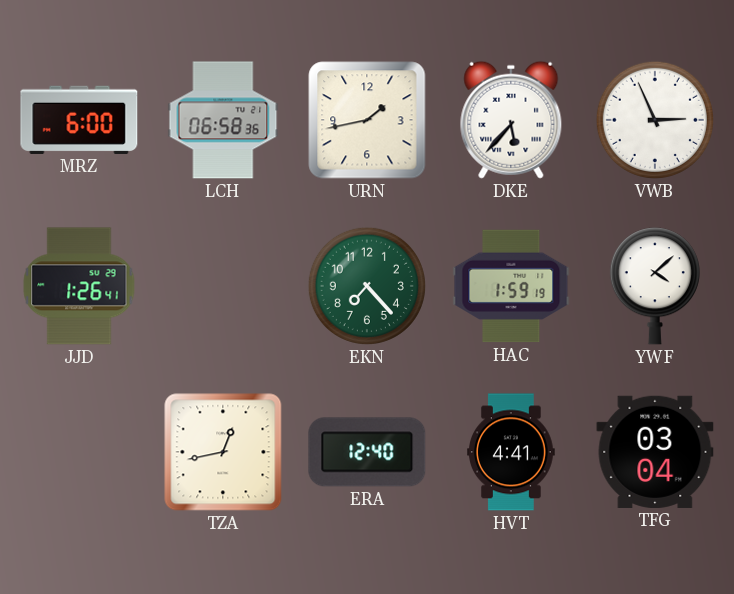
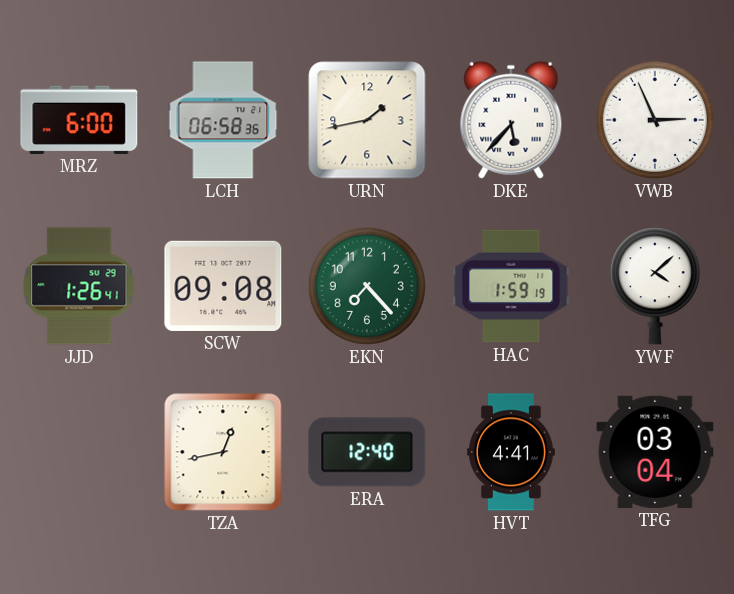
SCW: none -> 09:08
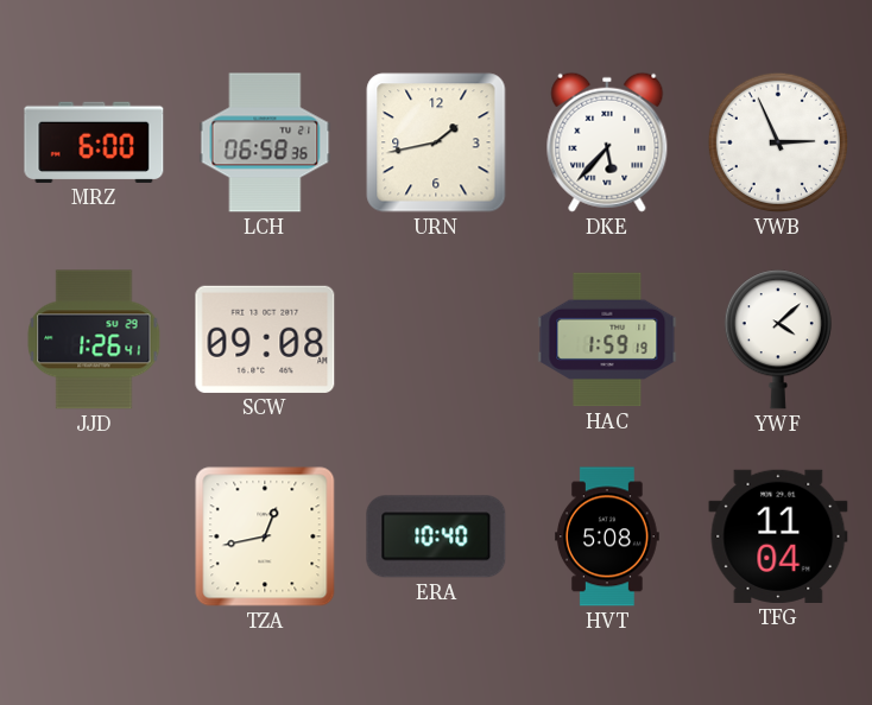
EKN: 7:23 -> none
ERA: 12:40 -> 10:40
HVT: 4:41 -> 5:08
TFG: 03:04 -> 11:04
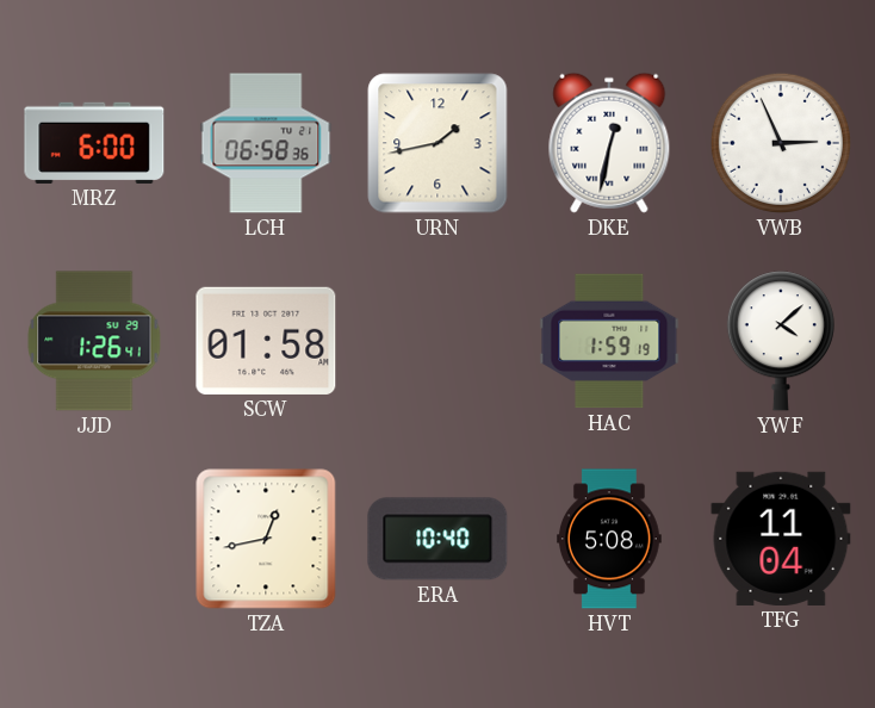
DKE: 5:37 -> 12:32
SCW: 09:08 -> 01:58
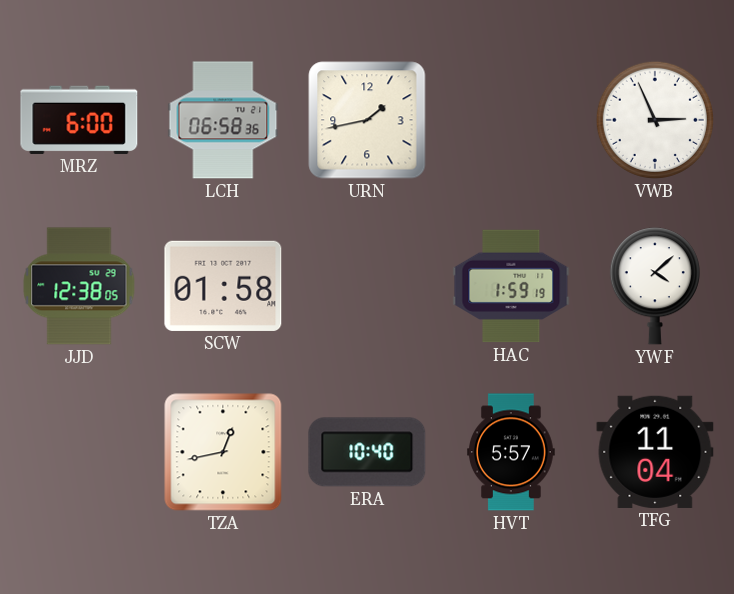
DKE: 12:32 -> none
JJD: 1:26 -> 12:38
HVT: 5:08 -> 5:57
